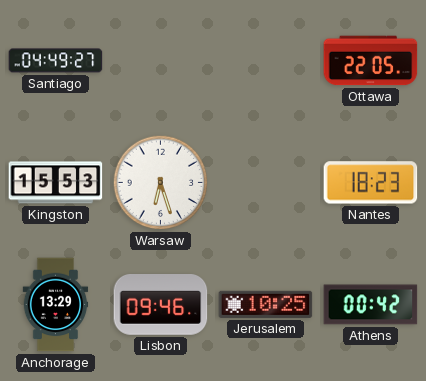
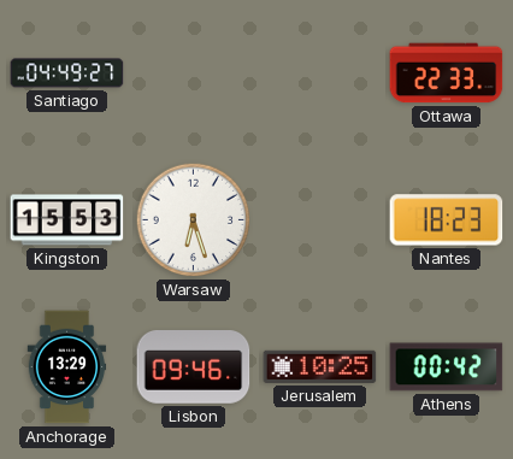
Ottawa: 22:05 -> 22:33
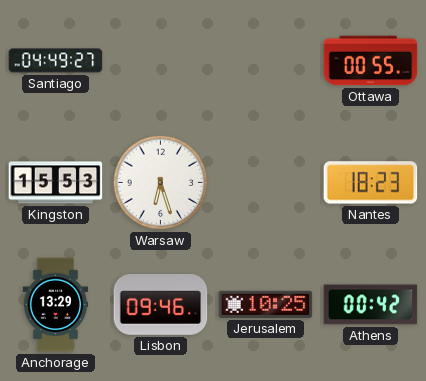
Ottawa: 22:33 -> 00:55
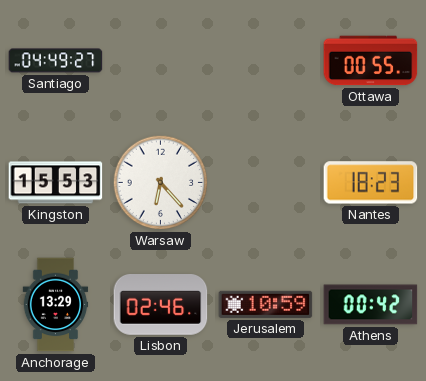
Warsaw: 6:27 -> 6:23
Lisbon: 09:46 -> 02:46
Jerusalem: 10:25 -> 10:59
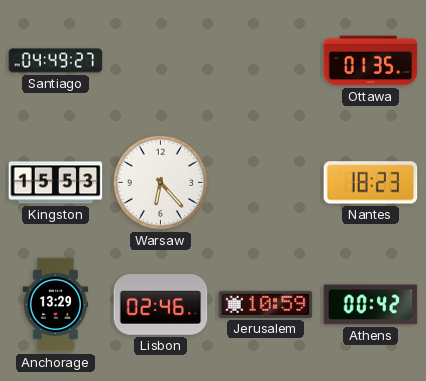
Ottawa: 00:55 -> 01:35
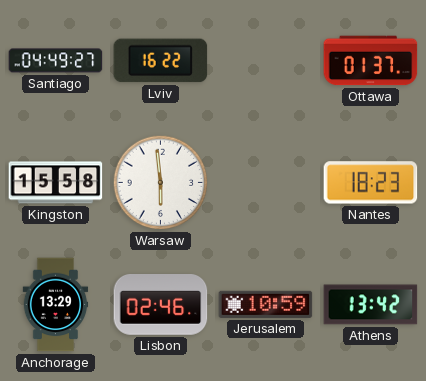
Lviv: none -> 16:22
Ottawa: 01:35 -> 01:37
Kingston: 15:53 -> 15:58
Warsaw: 6:23 -> 5:59
Athens: 00:42 -> 13:42
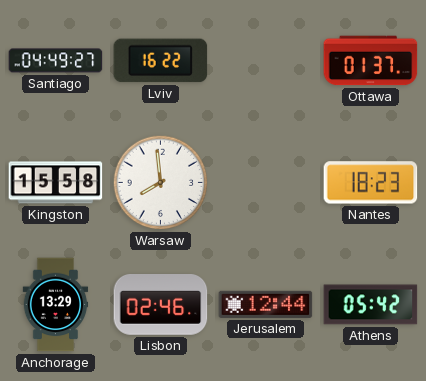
Warsaw: 5:59 -> 7:59
Jerusalem: 10:59 -> 12:44
Athens: 13:42 -> 05:42
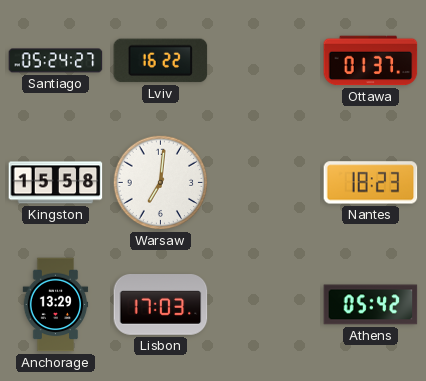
Santiago: 04:49 -> 05:24
Warsaw: 7:59 -> 7:01
Lisbon: 02:46 -> 17:03
Jerusalem: 12:44 -> none
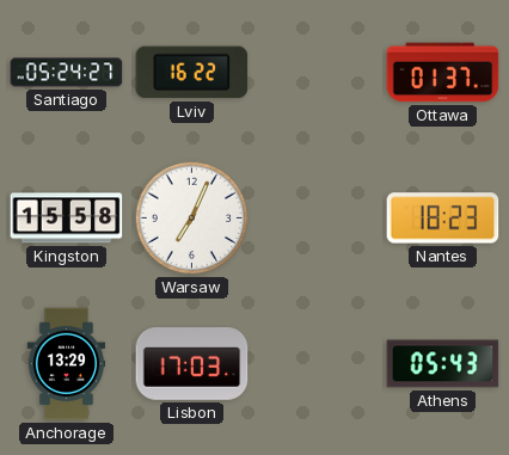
Warsaw: 7:01 -> 7:04
Athens: 05:42 -> 05:43
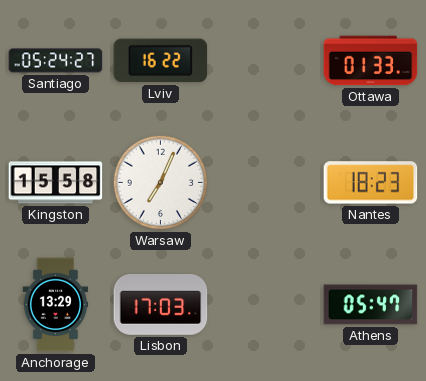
Ottawa: 01:37 -> 01:33
Athens: 05:43 -> 05:47
